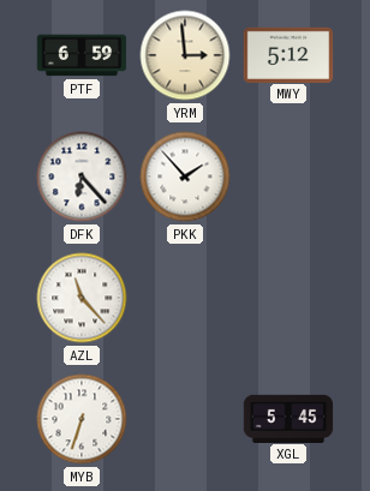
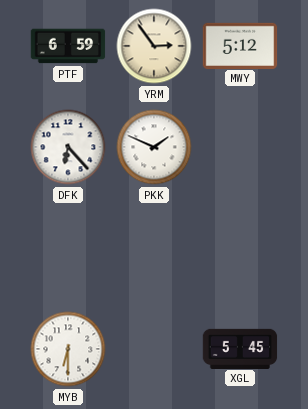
YRM: 2:59 -> 2:54
PKK: 1:53 -> 1:49
AZL: 11:23 -> none
MYB: 6:33 -> 6:30
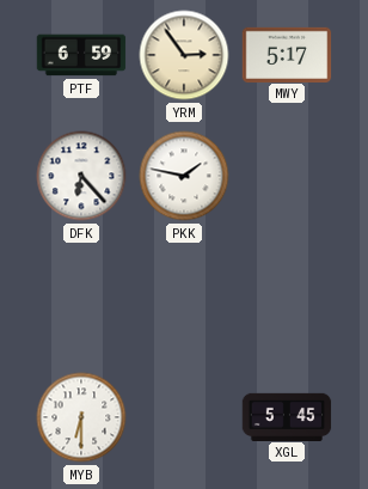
MWY: 5:12 -> 5:17
PKK: 1:49 -> 1:47
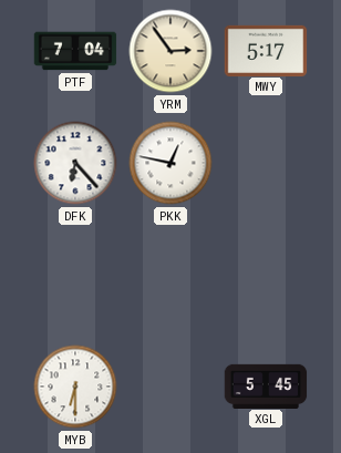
PTF: 6:59 -> 7:04
PKK: 1:47 -> 12:47
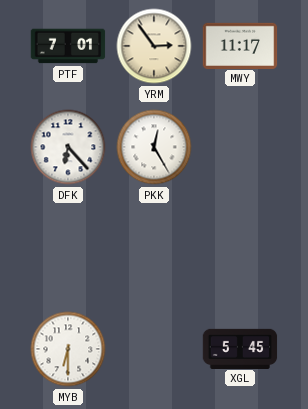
PTF: 7:04 -> 7:01
MWY: 5:17 -> 11:17
PKK: 12:47 -> 12:25
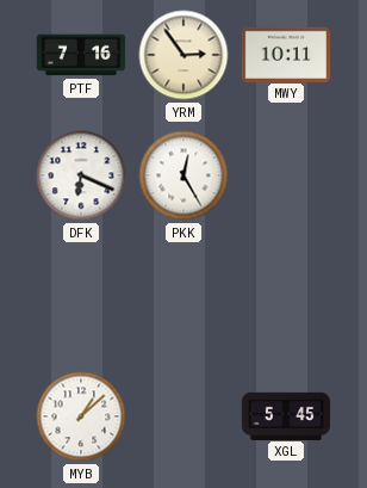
PTF: 7:01 -> 7:16
MWY: 11:17 -> 10:11
DFK: 6:23 -> 6:19
MYB: 6:30 -> 1:08
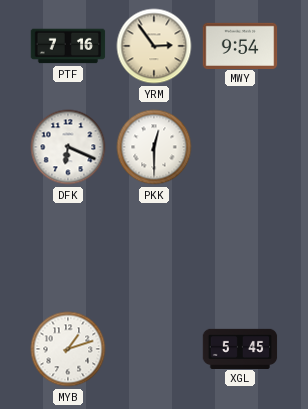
MWY: 10:11 -> 9:54
PKK: 12:25 -> 12:30
MYB: 1:08 -> 1:12
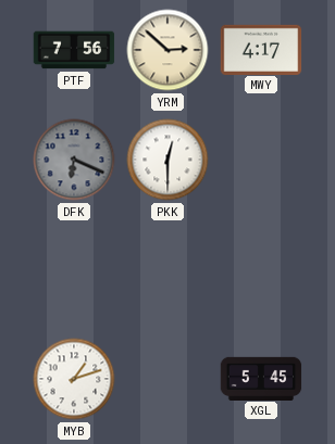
PTF: 7:16 -> 7:56
YRM: 2:54 -> 2:52
MWY: 9:54 -> 4:17
DFK dial: white -> grey
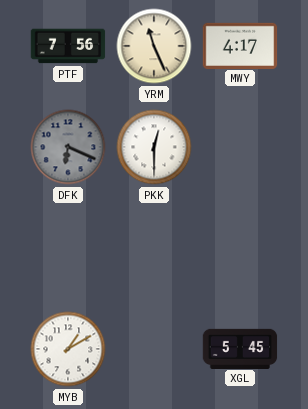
YRM: 2:52 -> 11:26
MYB: 1:12 -> 1:10
